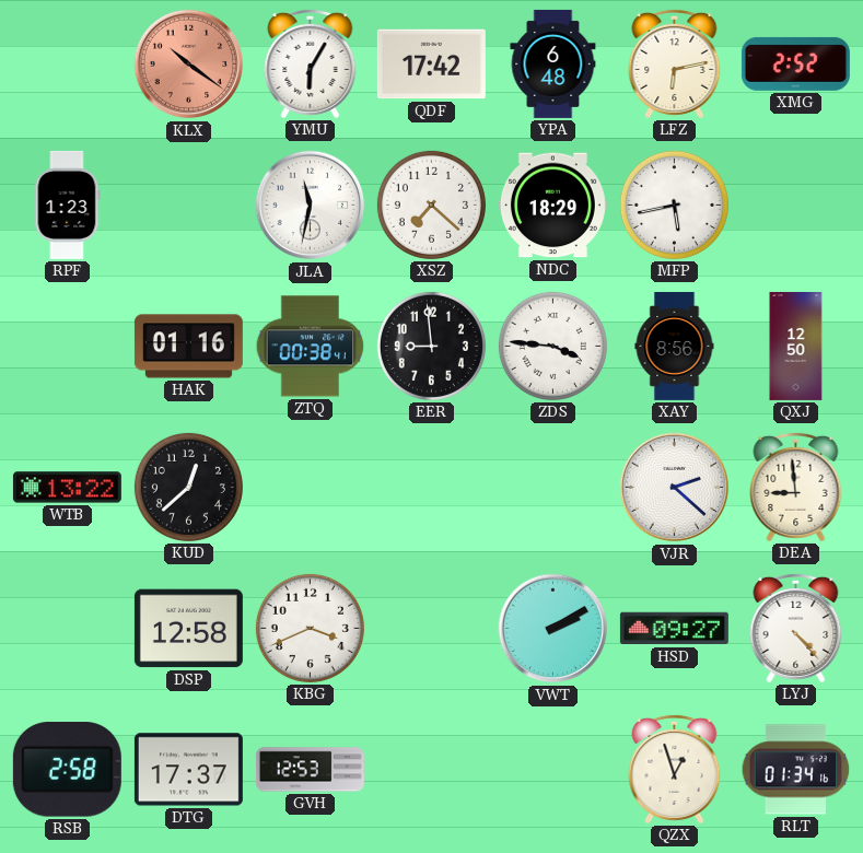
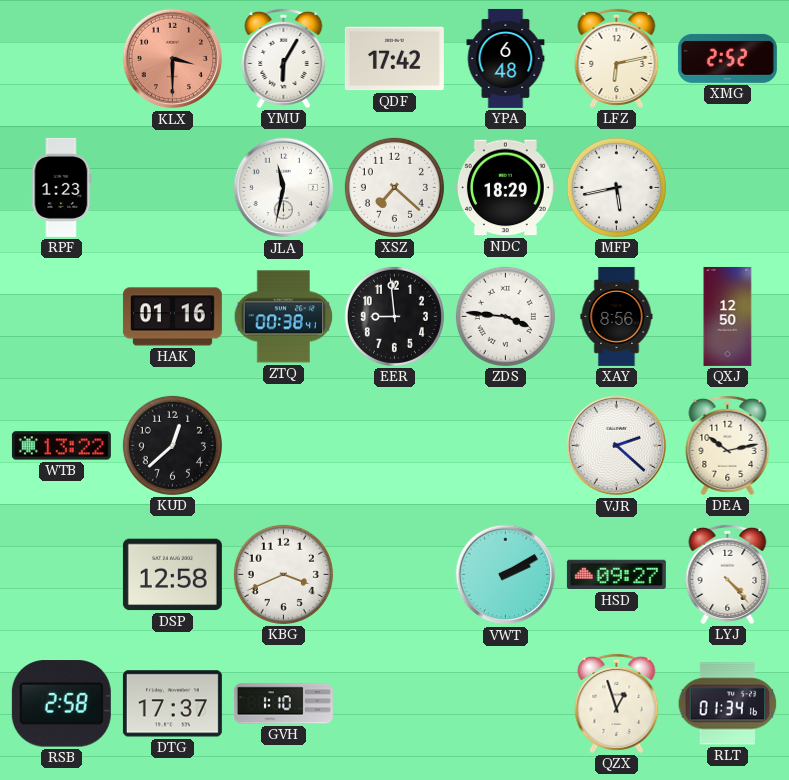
KLX: 10:21 -> 3:30
DEA: 8:59 -> 10:13
GVH: 12:53 -> 1:10
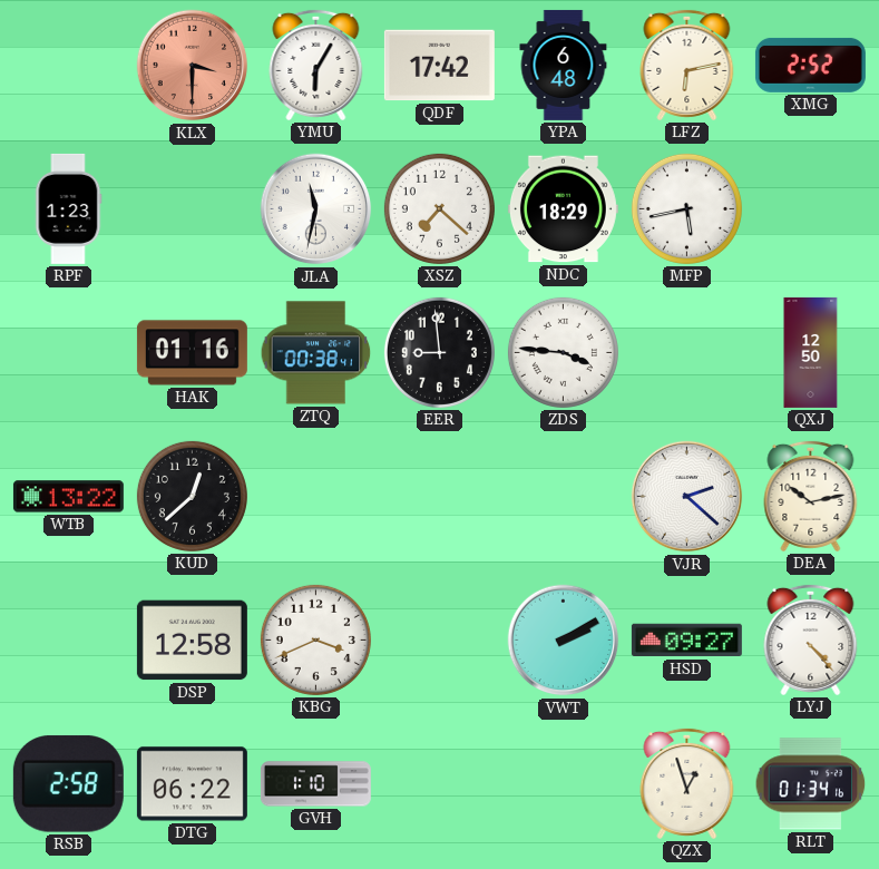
XAY: 8:56 -> none
DTG: 17:37 -> 06:22
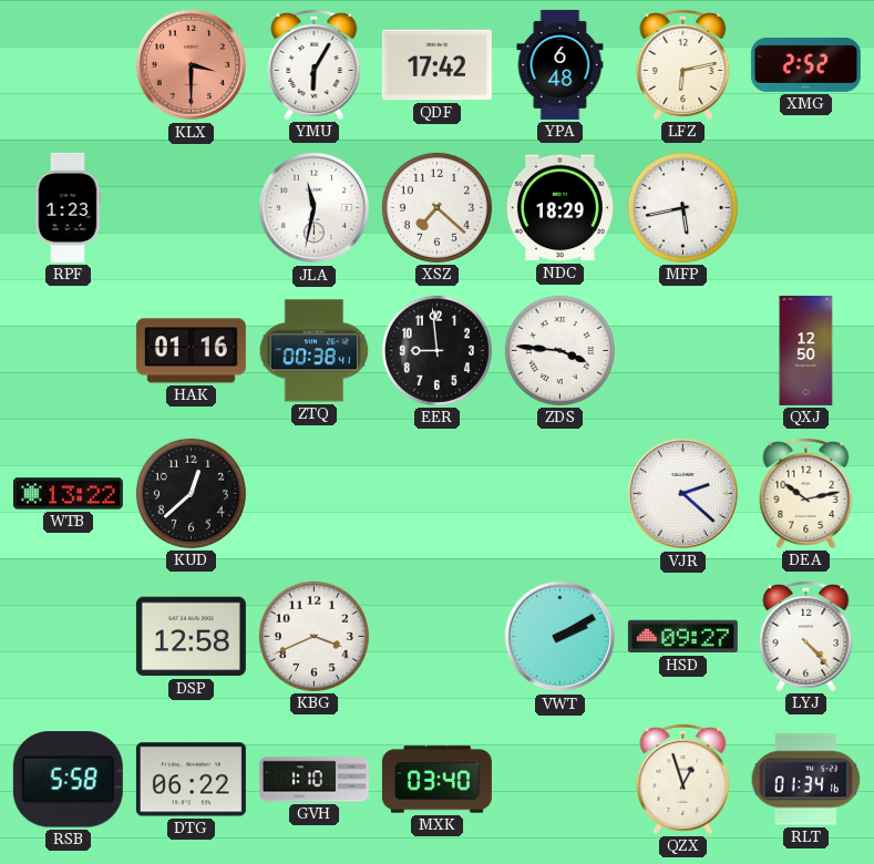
RSB: 2:58 -> 5:58
MXK: none -> 03:40
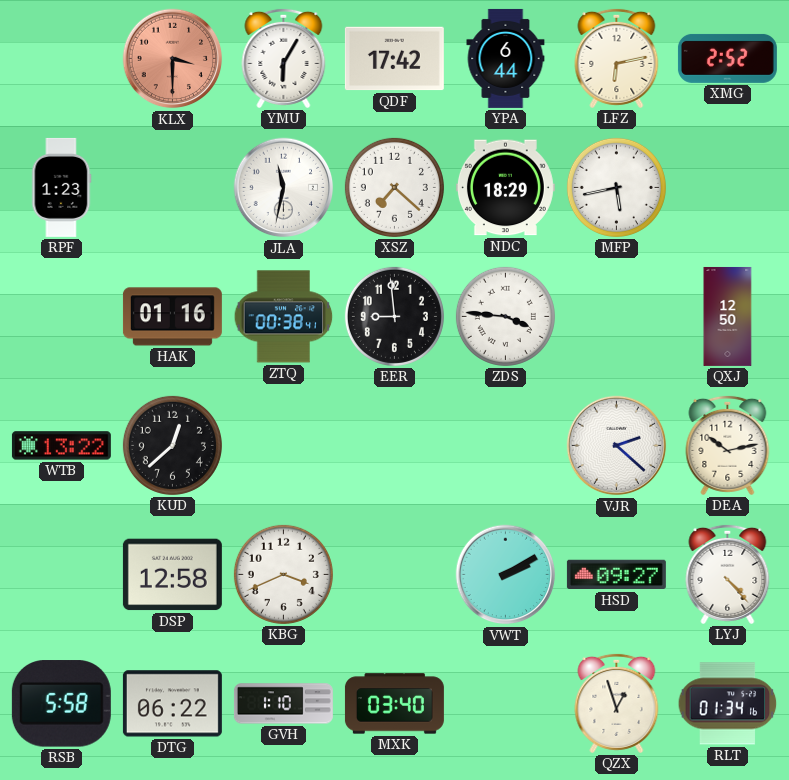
YPA: 6:48 -> 6:44
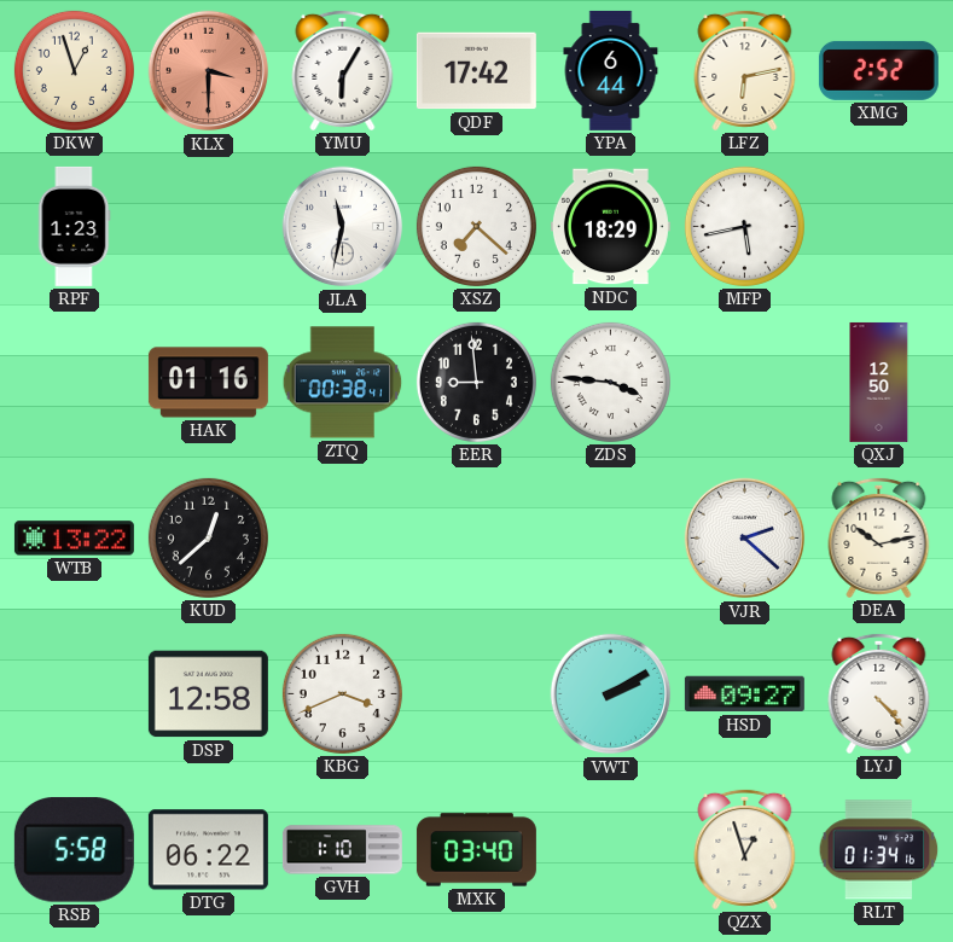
DKW: none -> 12:57
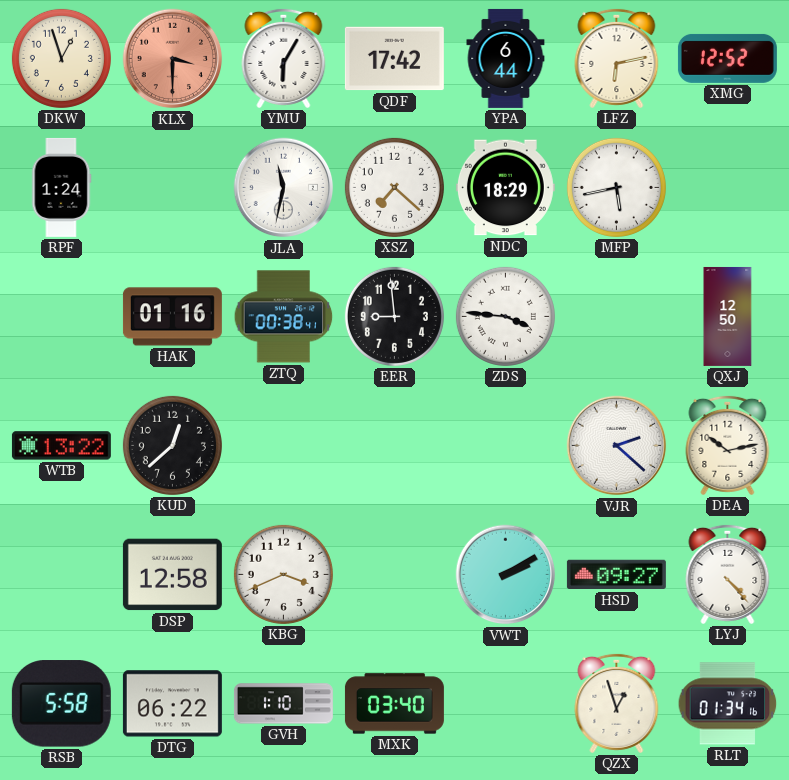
XMG: 2:52 -> 12:52
RPF: 1:23 -> 1:24
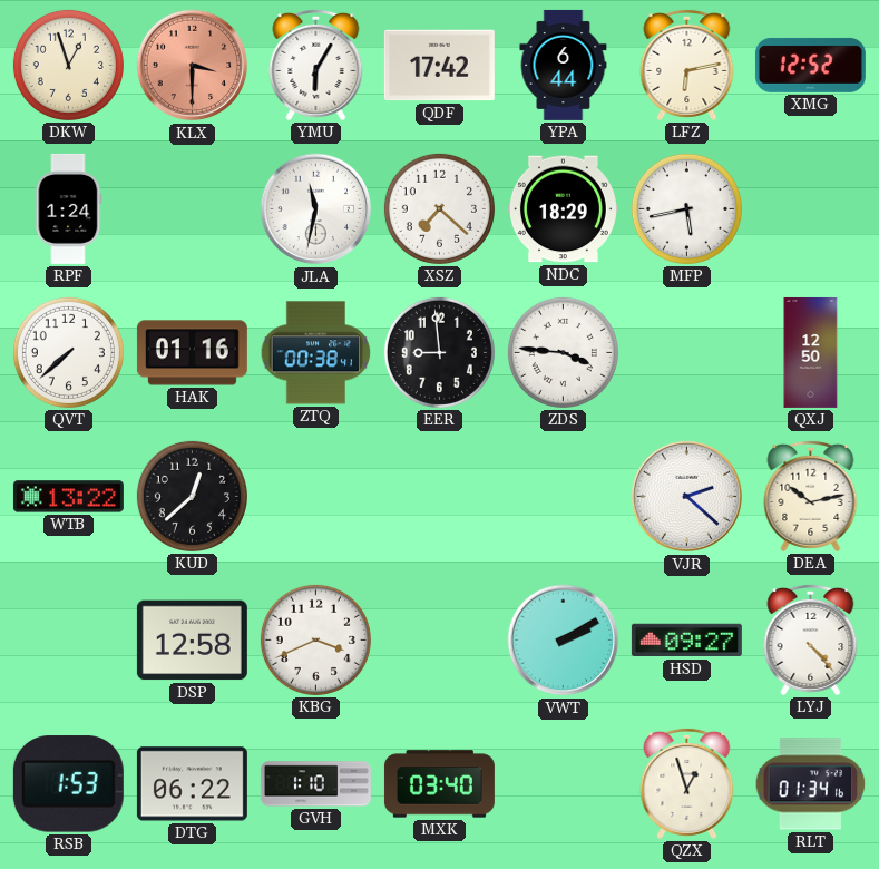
QVT: none -> 7:38
RSB: 5:58 -> 1:53
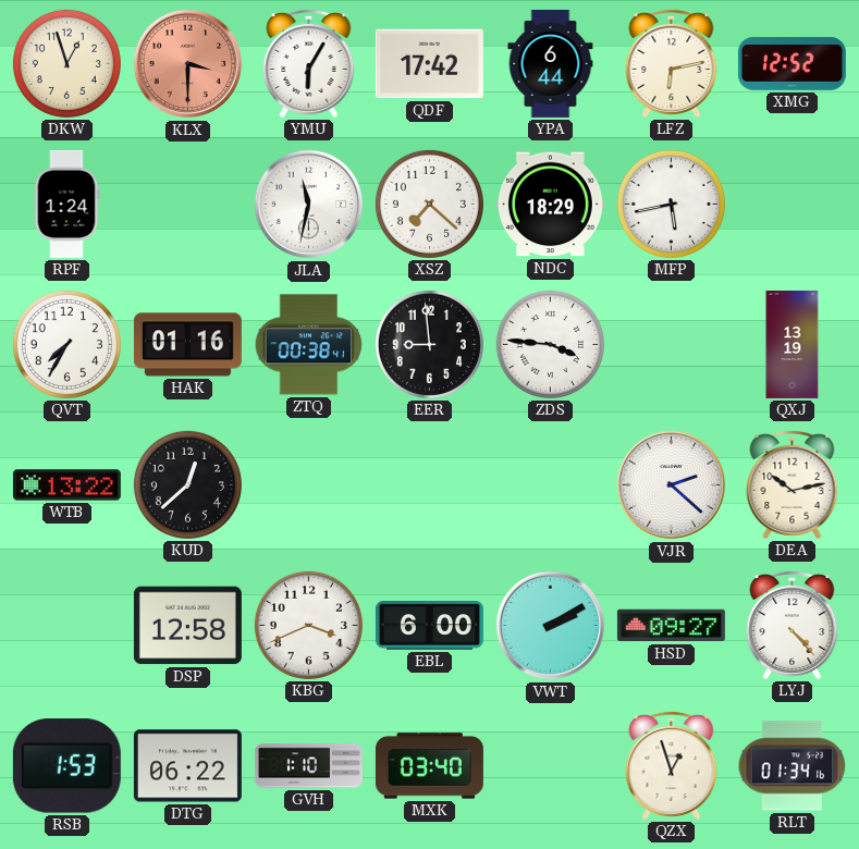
QVT: 7:38 -> 7:35
QXJ: 12:50 -> 13:19
EBL: none -> 6:00
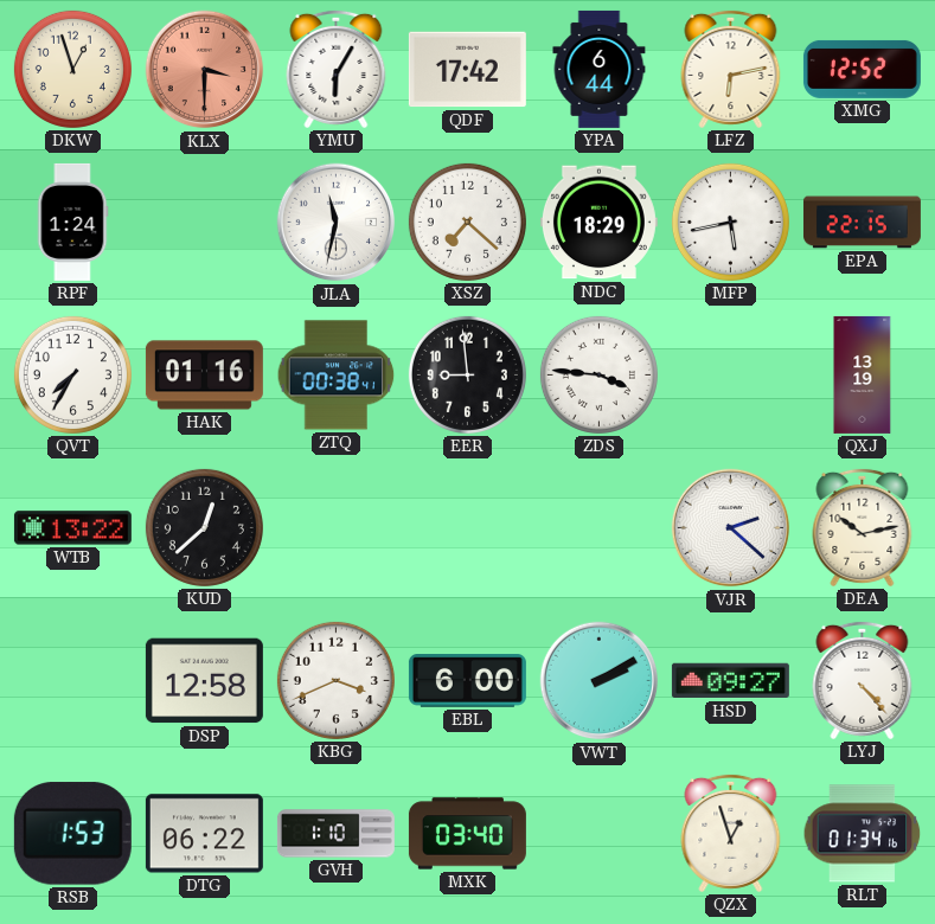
EPA: none -> 22:15
